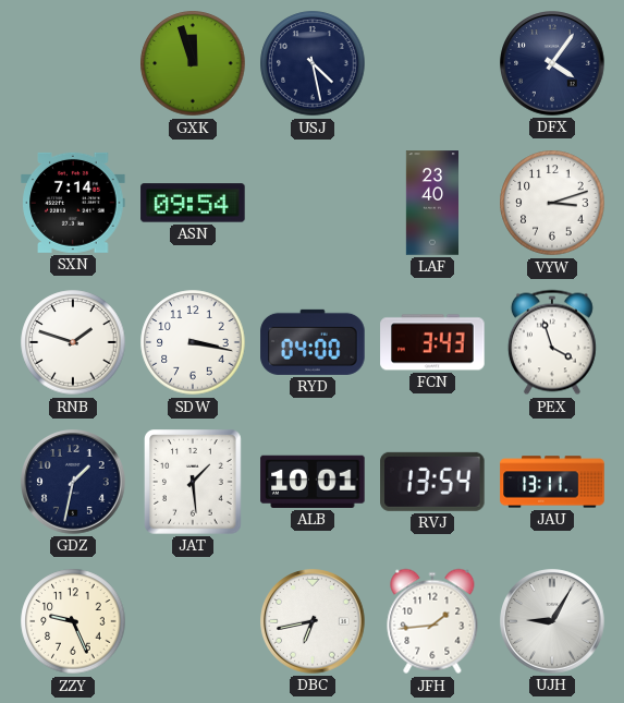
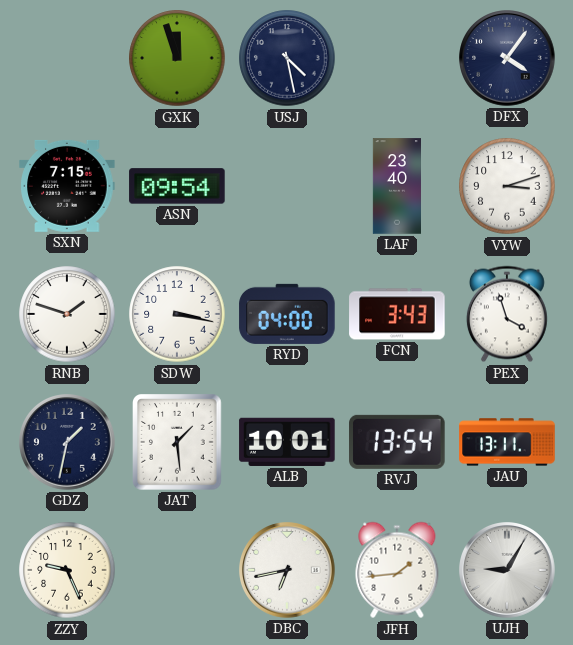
SXN: 7:14 -> 7:15
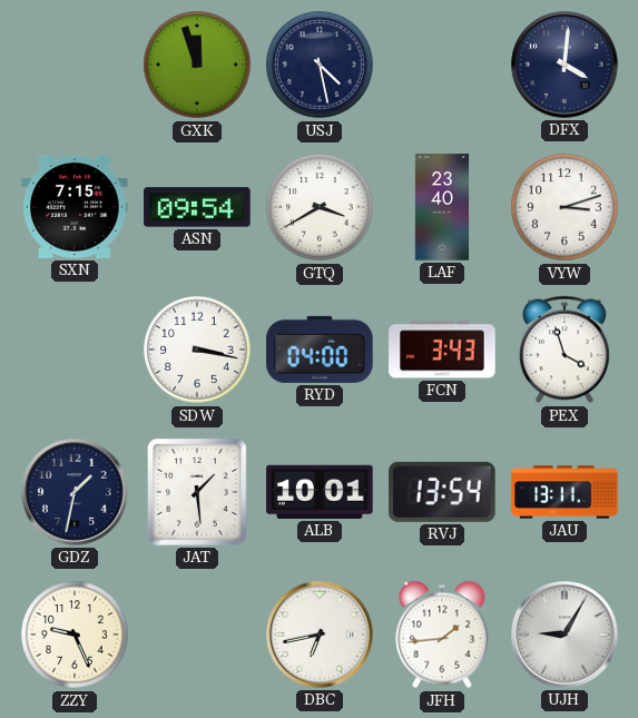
DFX: 4:06 -> 4:01
GTQ: none -> 3:40
RNB: 1:48 -> none
